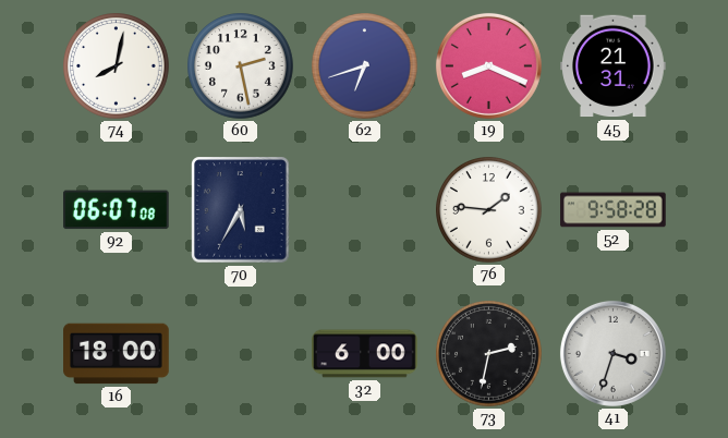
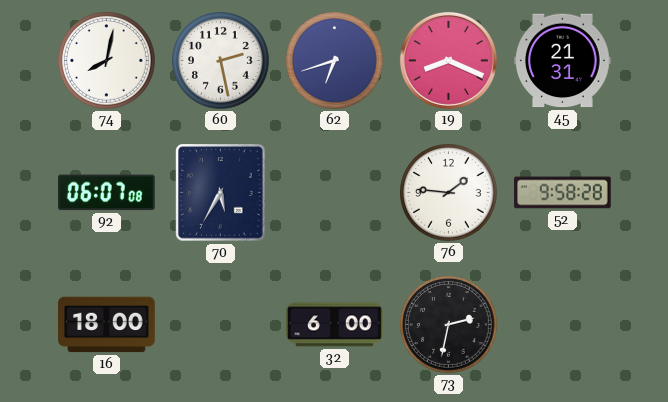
41: 3:33 -> none
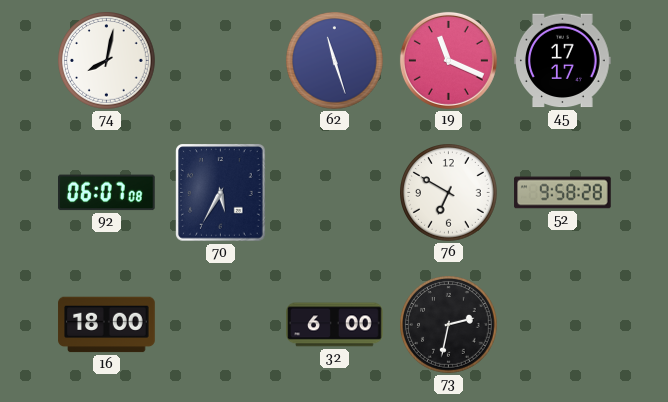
60: 2:28 -> none
62: 6:42 -> 11:27
19: 8:19 -> 11:19
45: 21:31 -> 17:17
76: 1:46 -> 6:50
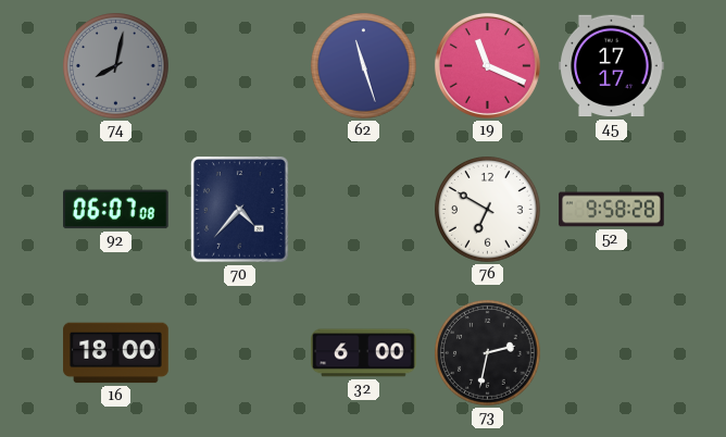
74 dial: white -> grey
70: 5:35 -> 4:37
